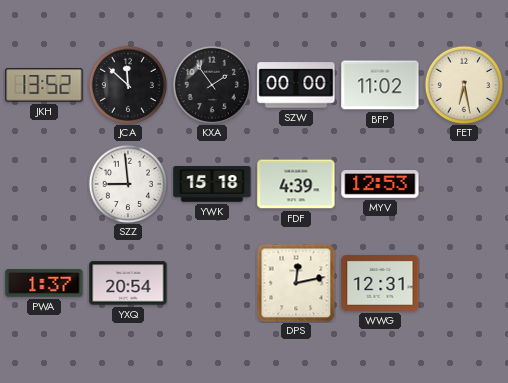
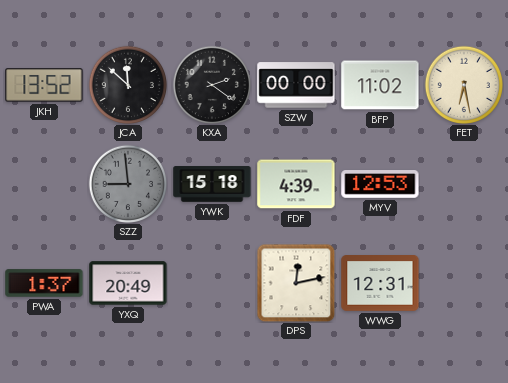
KXA: 1:54 -> 2:21
SZZ dial: white -> grey
YXQ: 20:54 -> 20:49
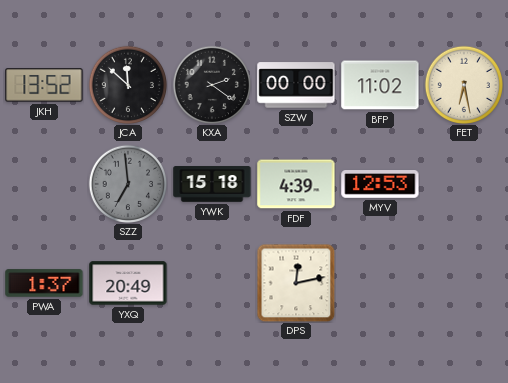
SZZ: 8:59 -> 6:59
WWG: 12:31 -> none
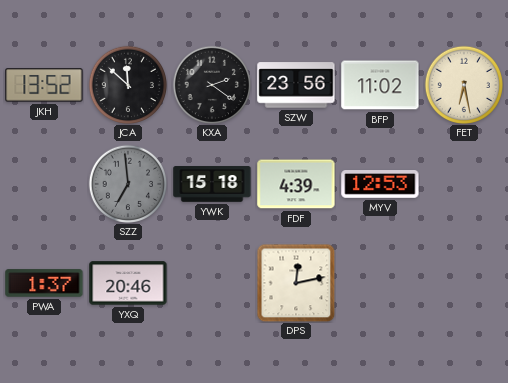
SZW: 00:00 -> 23:56
YXQ: 20:49 -> 20:46
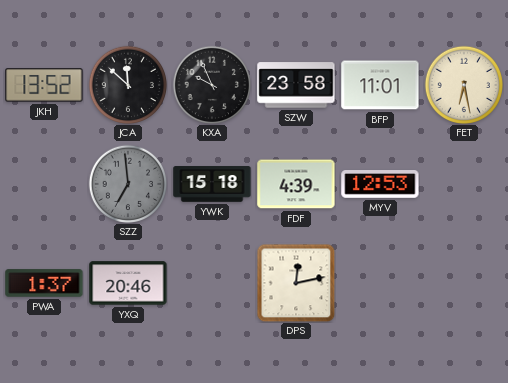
KXA: 2:21 -> 9:56
SZW: 23:56 -> 23:58
BFP: 11:02 -> 11:01
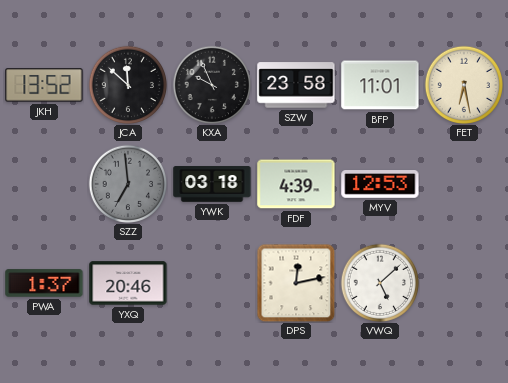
YWK: 15:18 -> 03:18
VWQ: none -> 5:08
